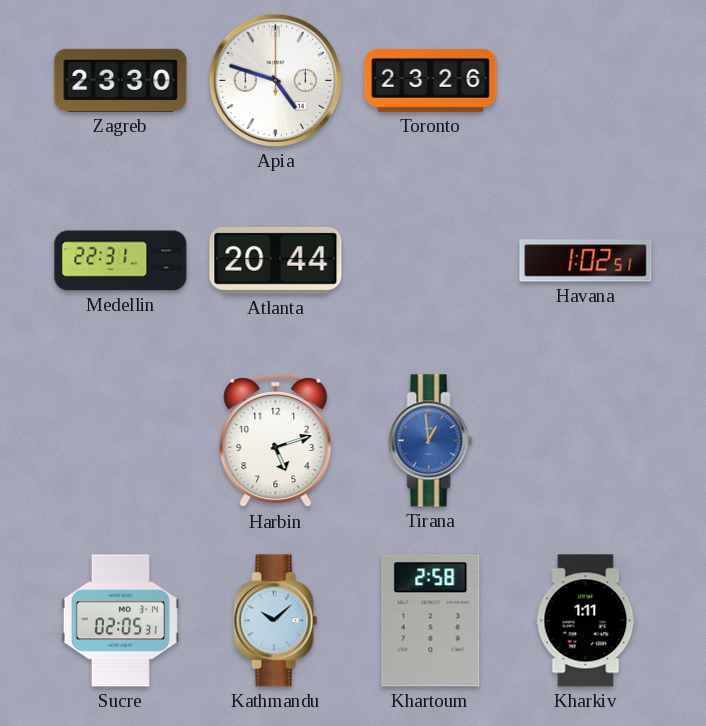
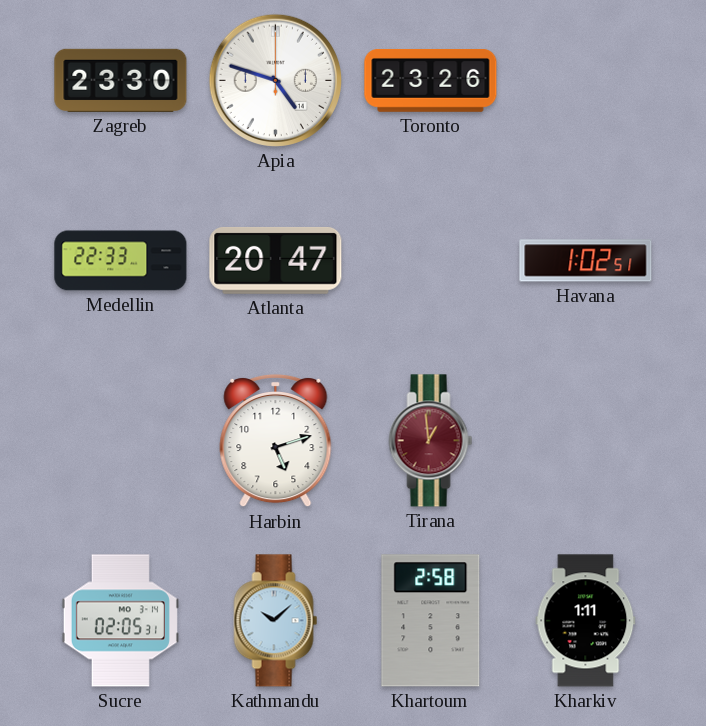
Medellin: 22:31 -> 22:33
Atlanta: 20:44 -> 20:47
Tirana dial: blue -> burgundy
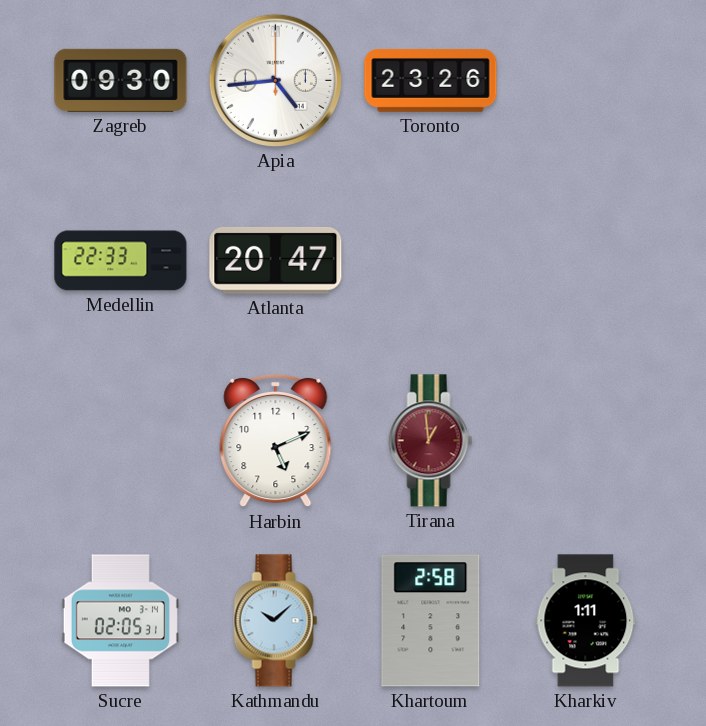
Zagreb: 23:30 -> 09:30
Apia: 4:48 -> 4:44
Havana: 1:02 -> none
Harbin: 5:12 -> 5:11
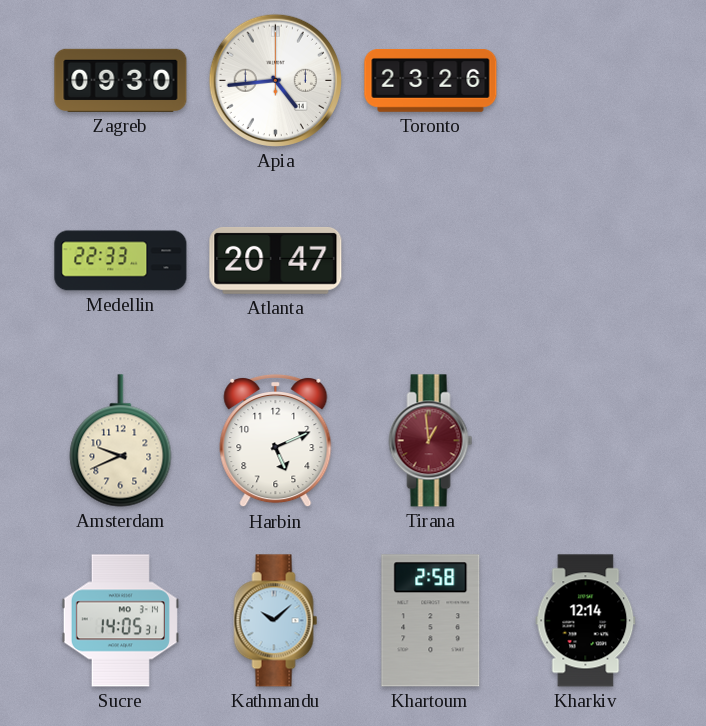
Amsterdam: none -> 9:41
Sucre: 02:05 -> 14:05
Kharkiv: 1:11 -> 12:14
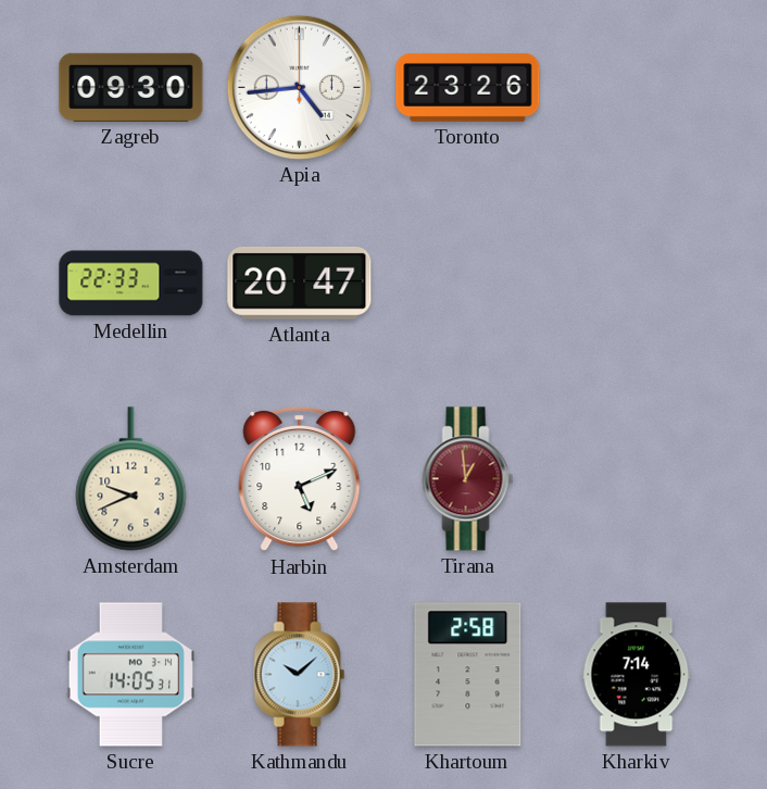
Kharkiv: 12:14 -> 7:14
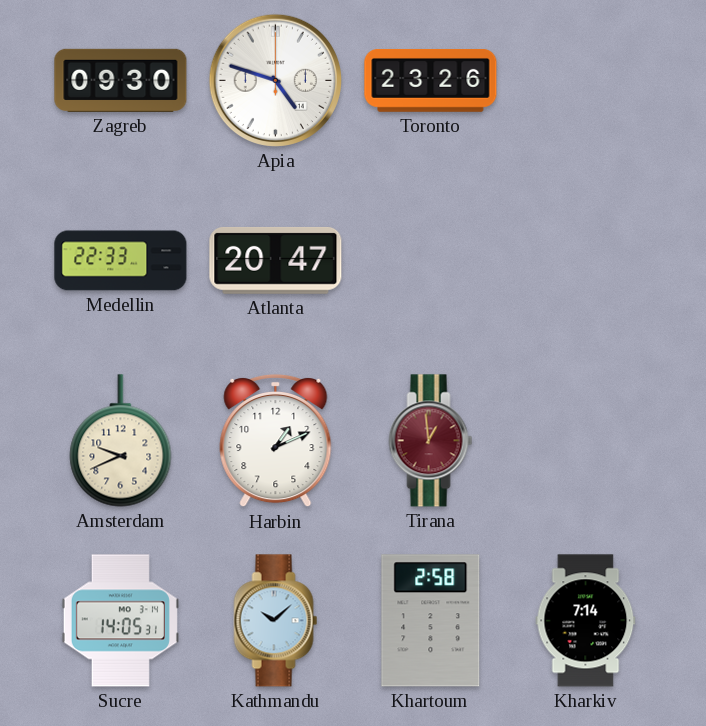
Apia: 4:44 -> 4:48
Harbin: 5:11 -> 1:11
